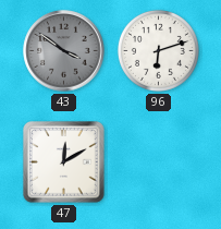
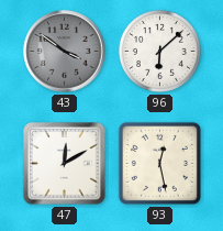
96: 6:12 -> 6:08
93: none -> 12:28
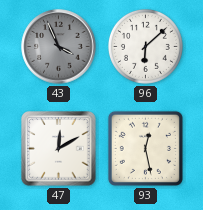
43: 3:51 -> 3:56
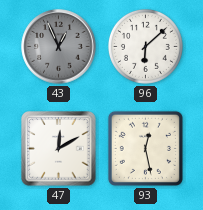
43: 3:56 -> 12:56
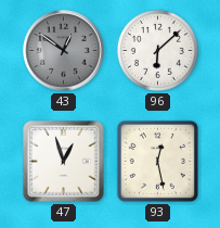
43: 12:56 -> 12:51
47: 12:10 -> 12:57
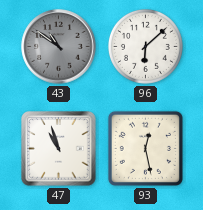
43: 12:51 -> 10:51
47: 12:57 -> 10:57
